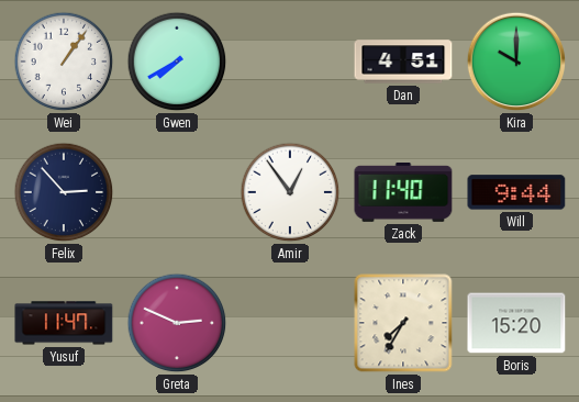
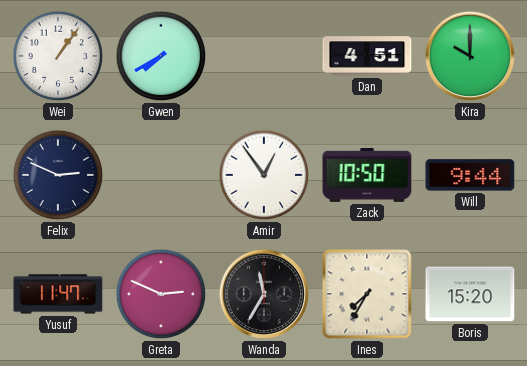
Felix: 2:53 -> 2:49
Zack: 11:40 -> 10:50
Wanda: none -> 11:35
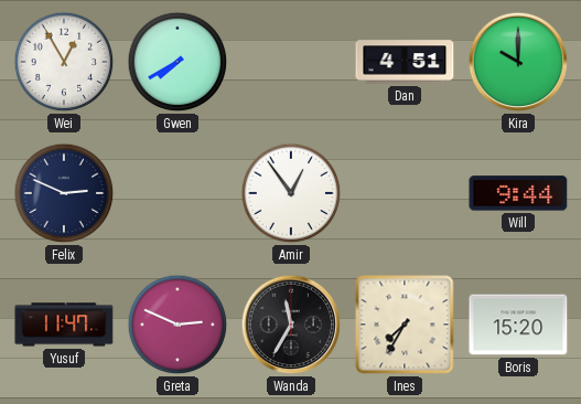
Wei: 1:06 -> 12:55
Zack: 10:50 -> none
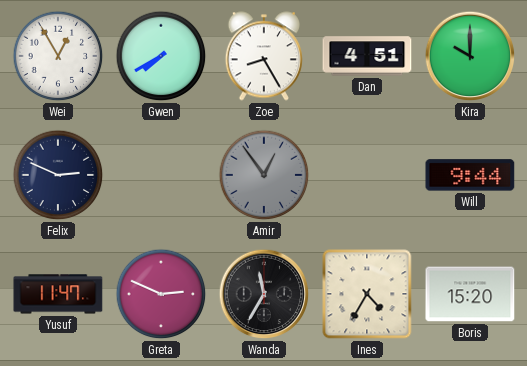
Zoe: none -> 8:25
Amir dial: white -> grey
Ines: 7:35 -> 4:35
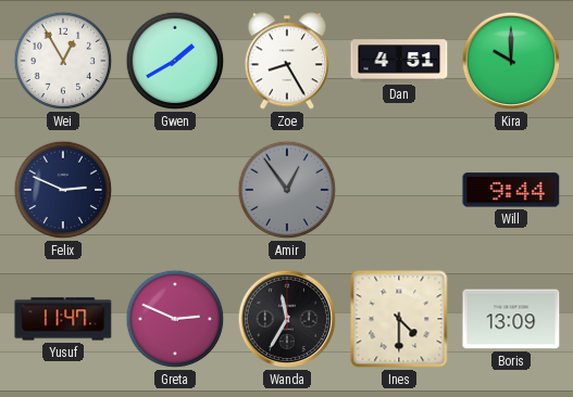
Gwen: 7:40 -> 1:40
Ines: 4:35 -> 4:30
Boris: 15:20 -> 13:09
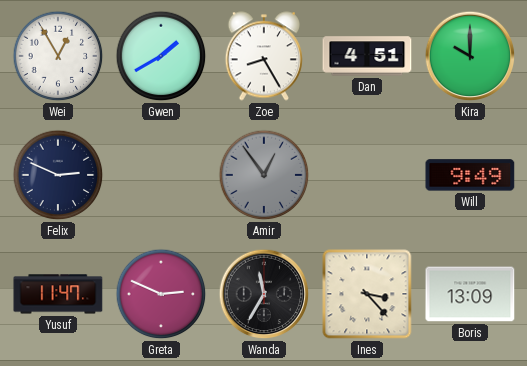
Will: 9:44 -> 9:49
Ines: 4:30 -> 3:23
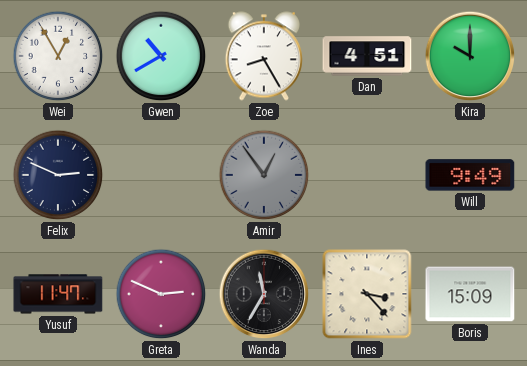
Gwen: 1:40 -> 10:40
Boris: 13:09 -> 15:09
